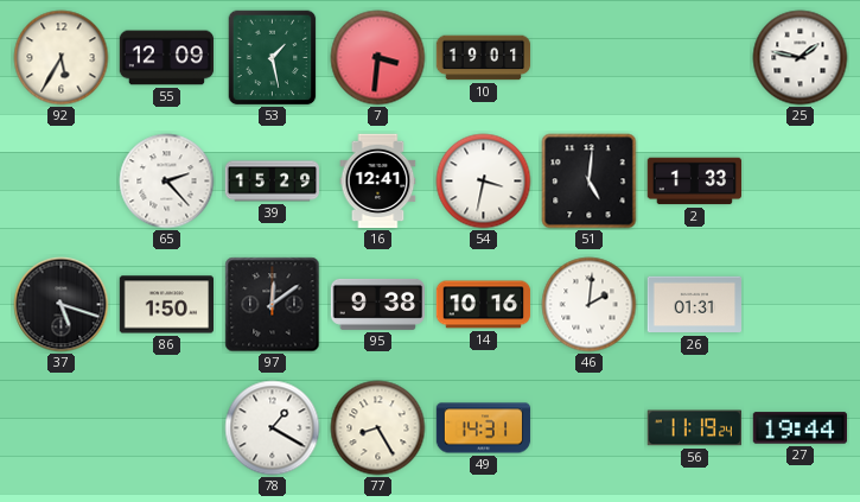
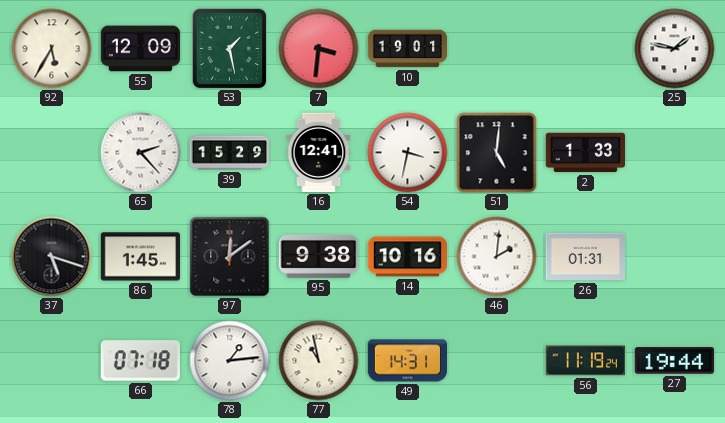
86: 1:50 -> 1:45
66: none -> 07:18
78: 1:20 -> 1:14
77: 8:25 -> 10:58
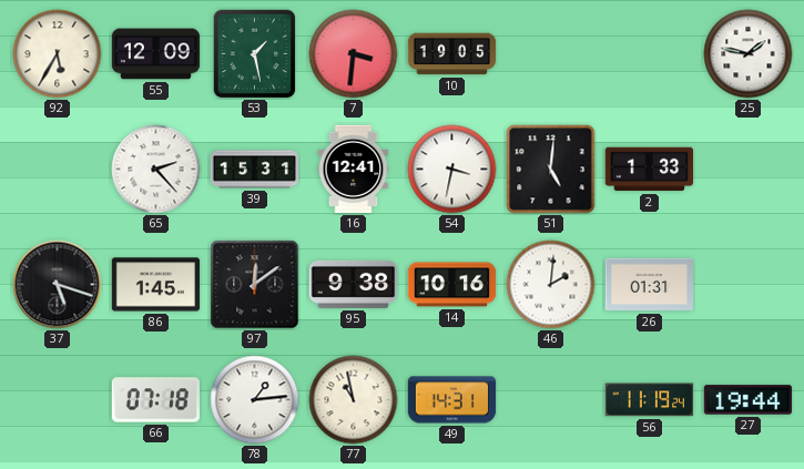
10: 19:01 -> 19:05
39: 15:29 -> 15:31
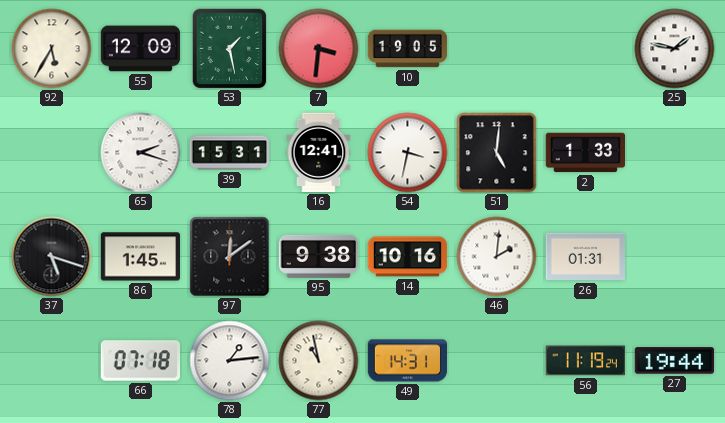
65: 2:23 -> 2:18
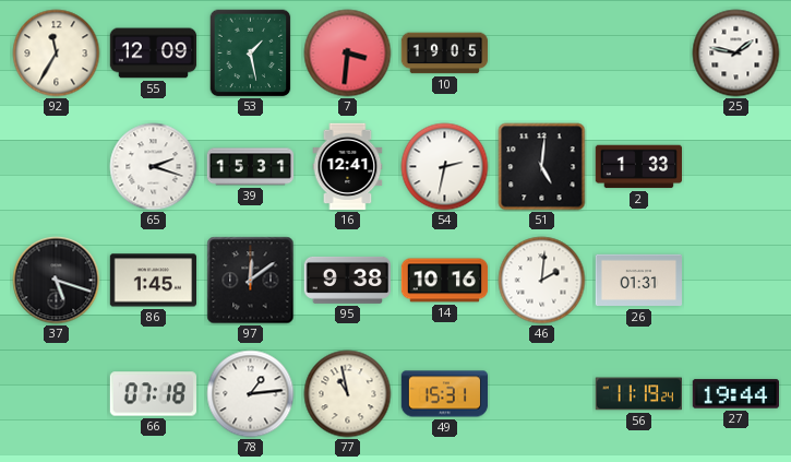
92: 5:35 -> 11:35
54: 3:32 -> 2:32
49: 14:31 -> 15:31
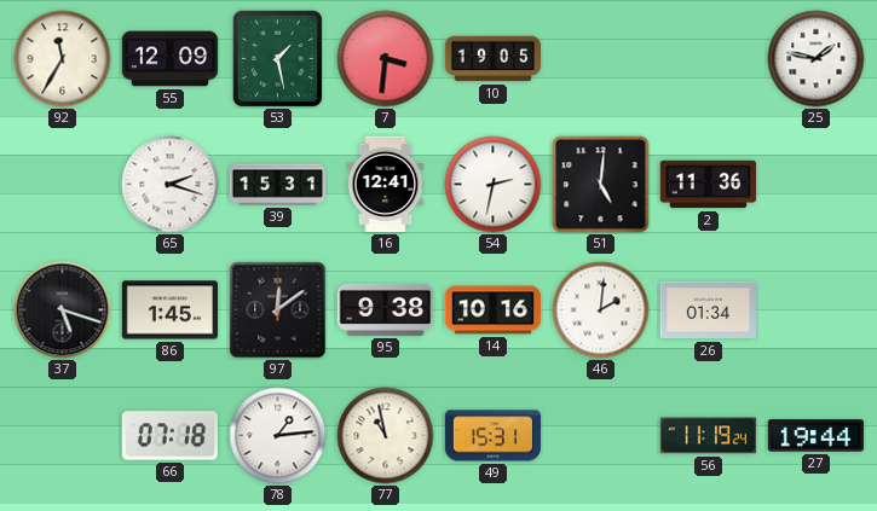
2: 1:33 -> 11:36
26: 01:31 -> 01:34
